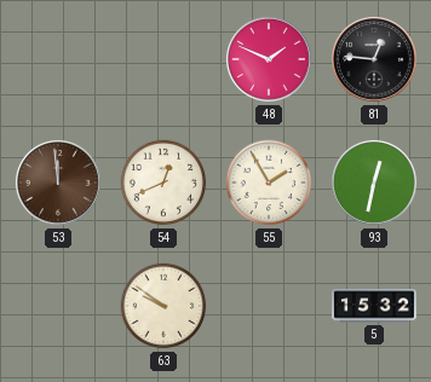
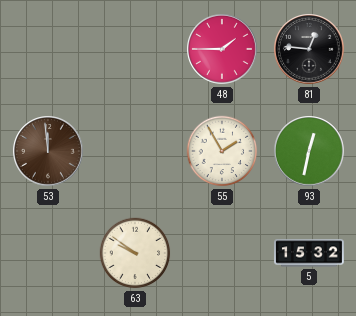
48: 1:49 -> 1:45
54: 12:41 -> none
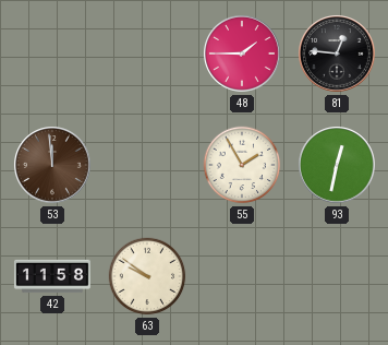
42: none -> 11:58
5: 15:32 -> none
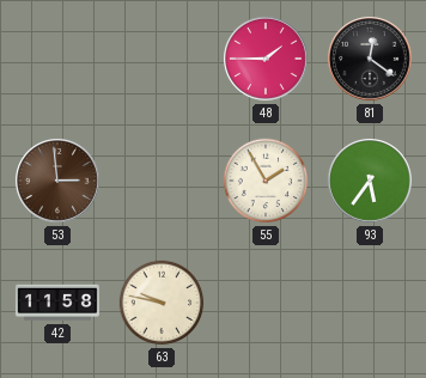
81: 12:46 -> 12:21
53: 11:59 -> 2:59
93: 12:32 -> 5:36
63: 9:51 -> 9:47
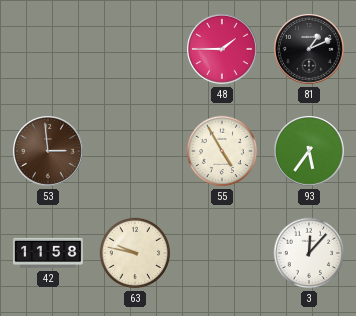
81: 12:21 -> 1:11
55: 1:55 -> 4:55
3: none -> 12:07
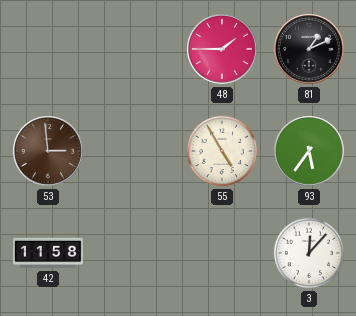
63: 9:47 -> none
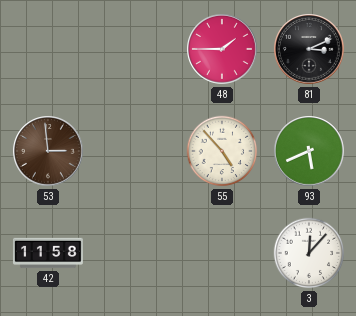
81: 1:11 -> 3:11
55: 4:55 -> 4:53
93: 5:36 -> 5:41
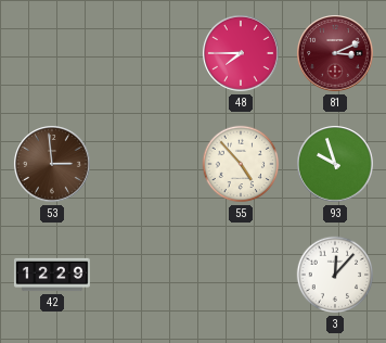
48: 1:45 -> 7:45
81 dial: black -> burgundy
93: 5:41 -> 9:57
42: 11:58 -> 12:29
